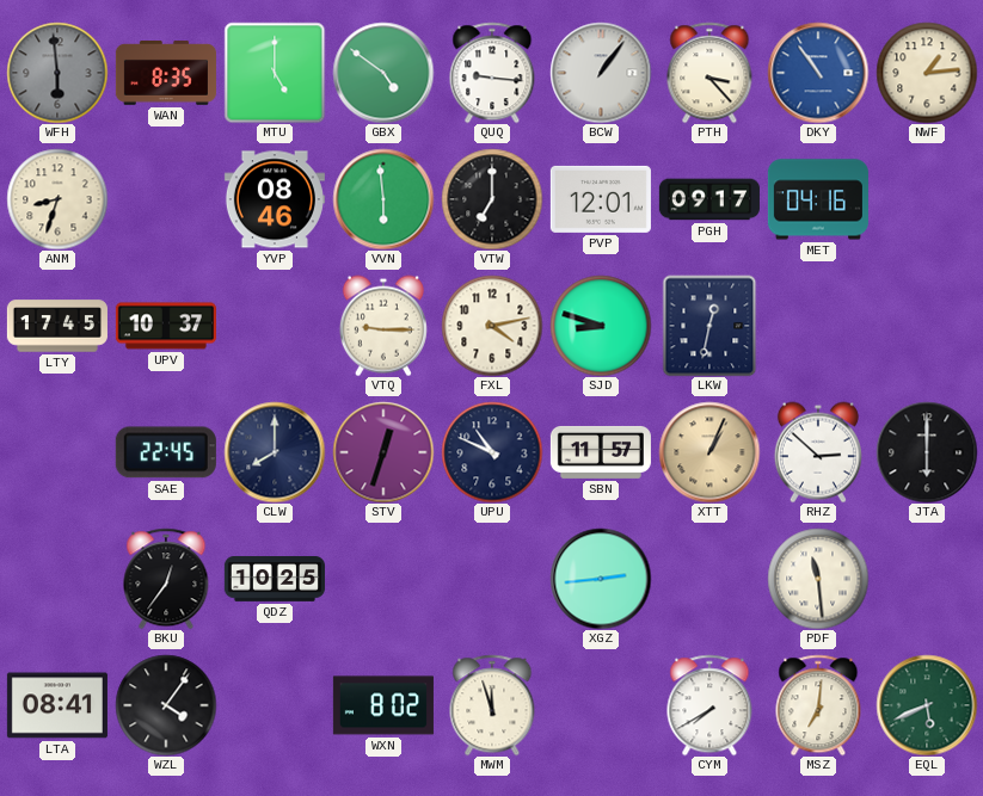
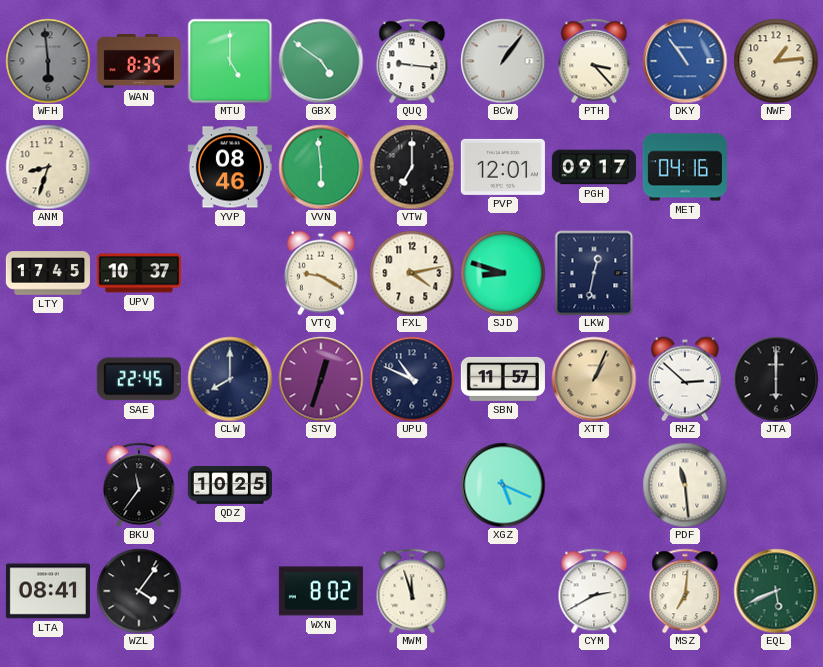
VTQ: 9:15 -> 9:20
BKU: 12:36 -> 11:36
XGZ: 2:44 -> 5:19
CYM: 7:40 -> 2:40
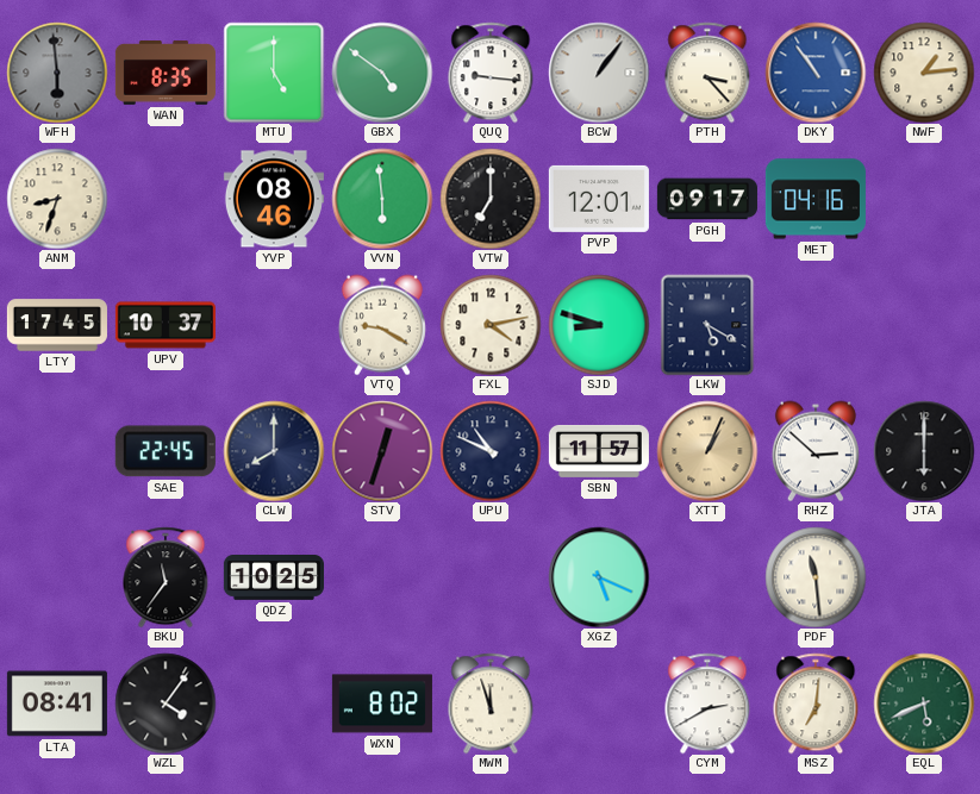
LKW: 12:32 -> 5:20
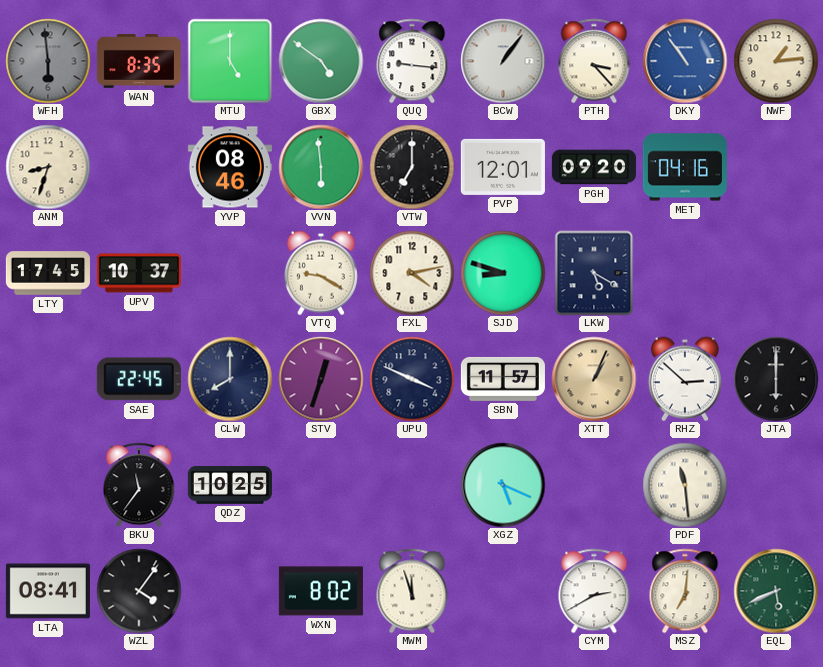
PGH: 09:17 -> 09:20
UPU: 10:49 -> 3:49
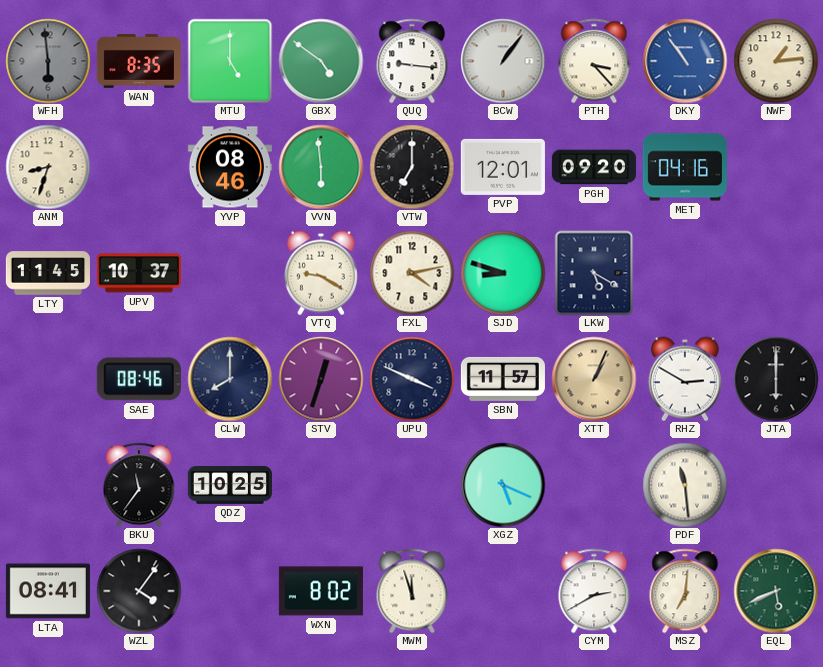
LTY: 17:45 -> 11:45
SAE: 22:45 -> 08:46
RHZ: 2:52 -> 2:50
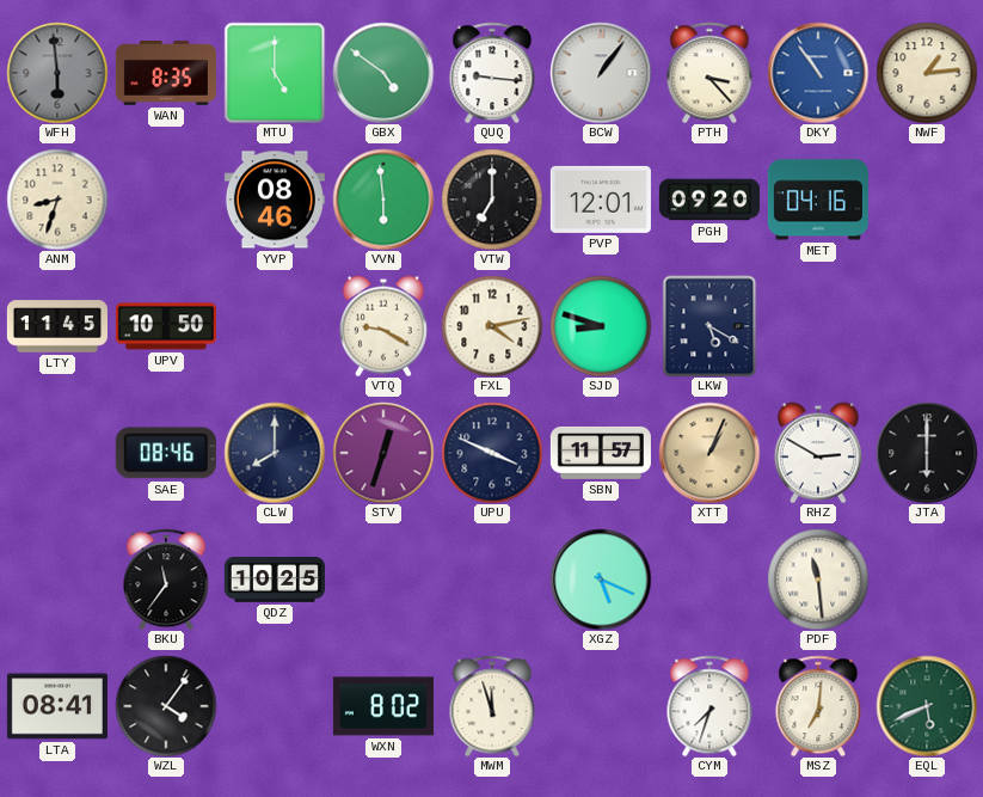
UPV: 10:37 -> 10:50
CYM: 2:40 -> 7:33
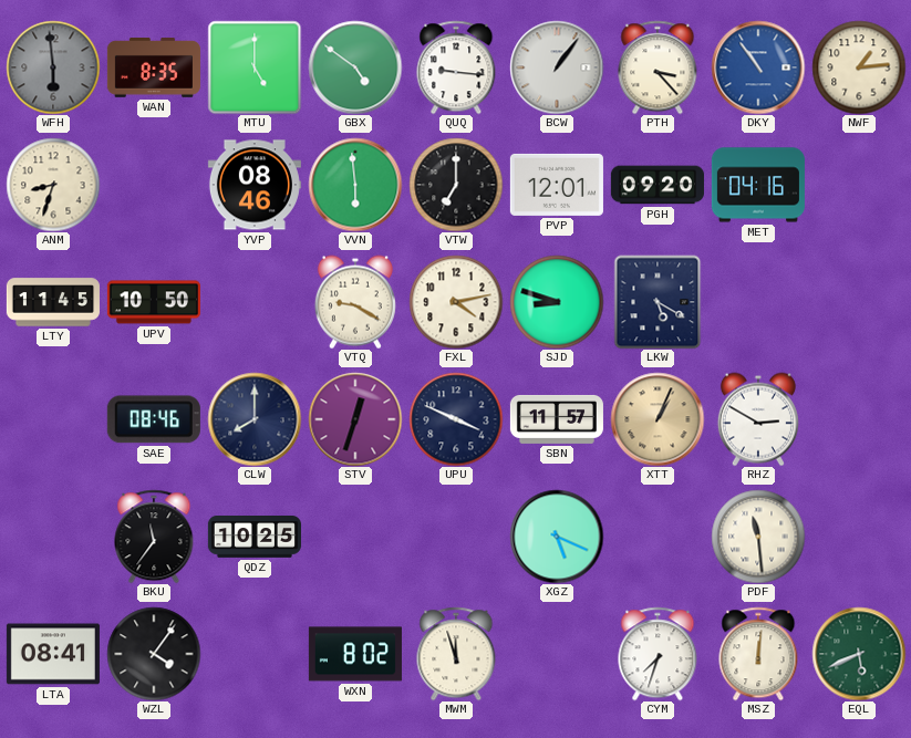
JTA: 6:00 -> none
MSZ: 7:01 -> 12:01
